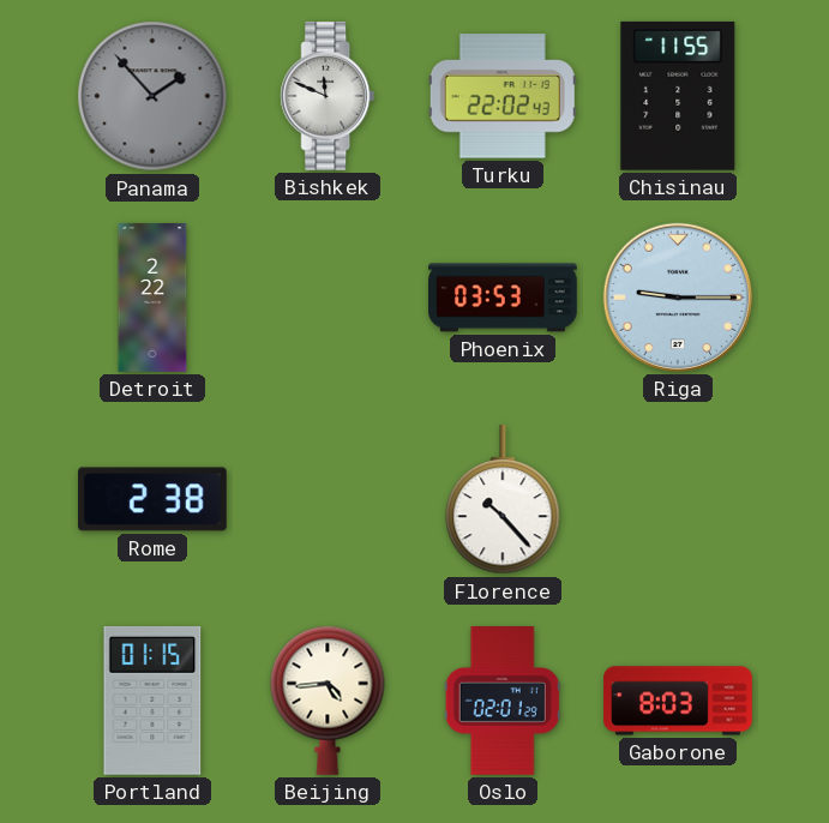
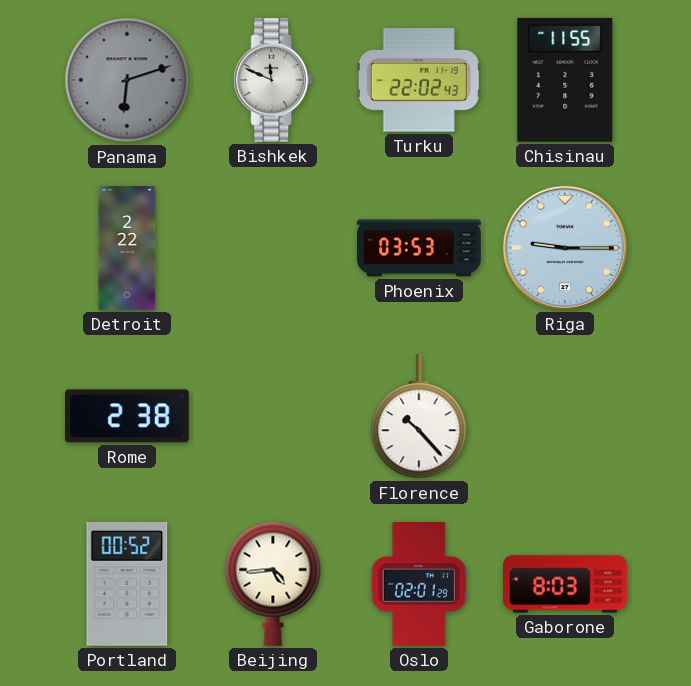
Panama: 1:53 -> 6:12
Portland: 01:15 -> 00:52
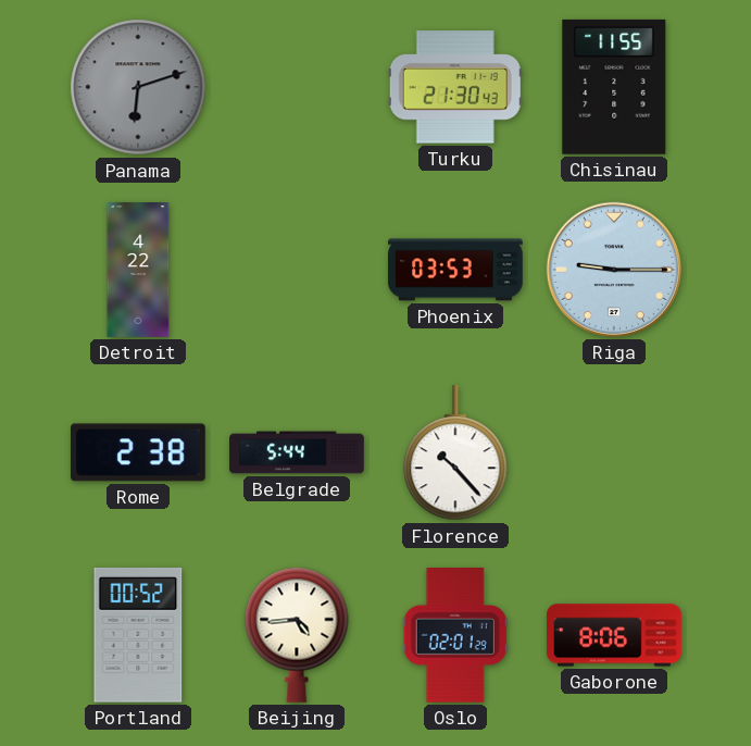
Bishkek: 11:49 -> none
Turku: 22:02 -> 21:30
Detroit: 2:22 -> 4:22
Belgrade: none -> 5:44
Gaborone: 8:03 -> 8:06
